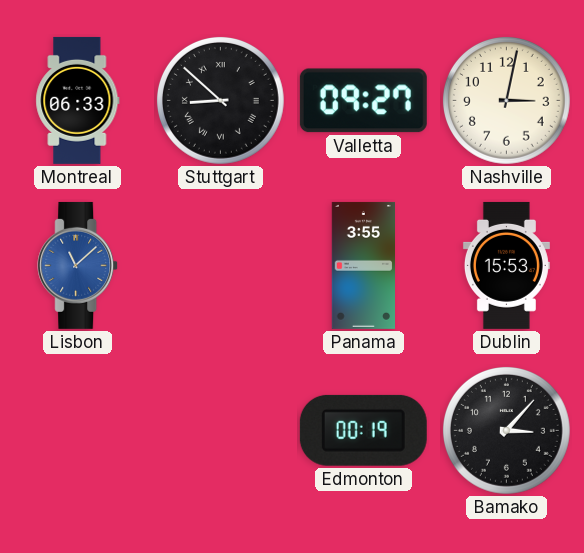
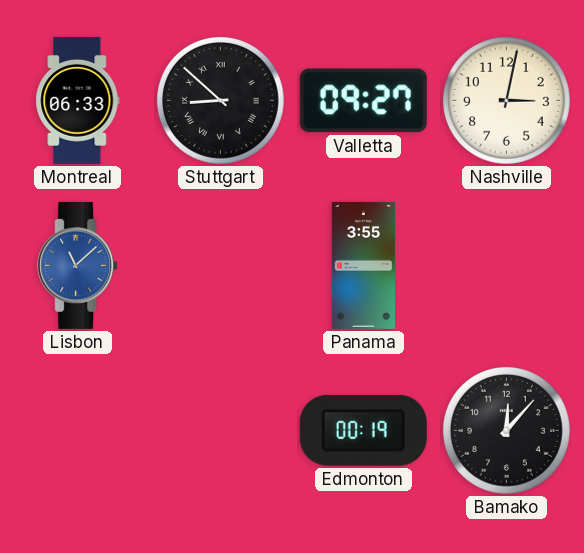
Dublin: 15:53 -> none
Bamako: 3:07 -> 12:07
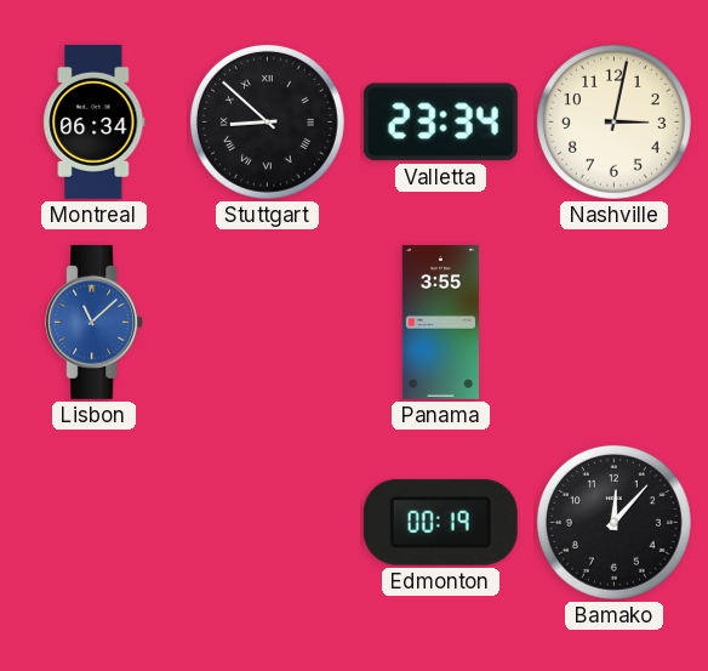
Montreal: 06:33 -> 06:34
Valletta: 09:27 -> 23:34
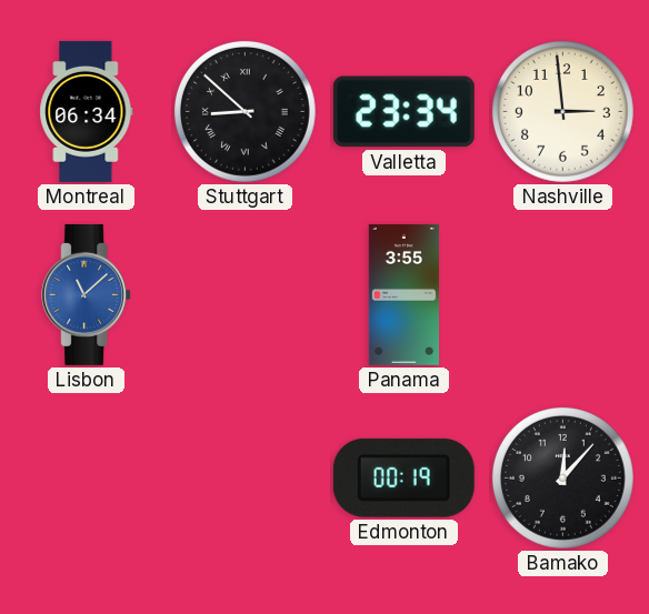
Nashville: 3:02 -> 2:59
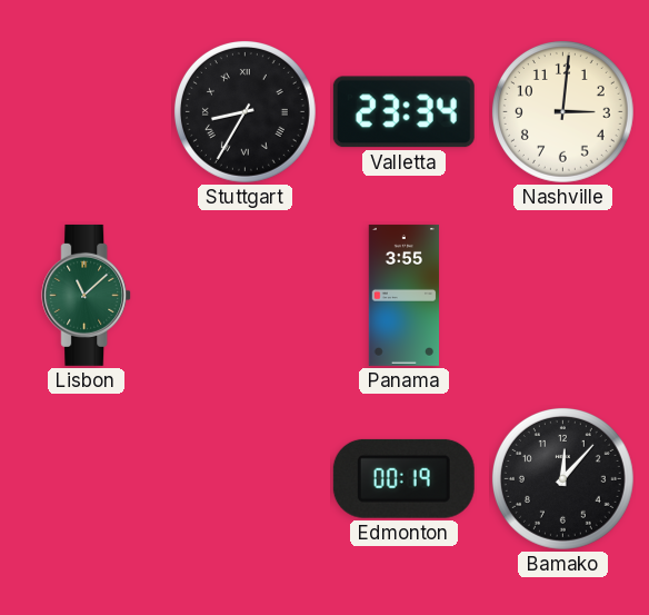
Montreal: 06:34 -> none
Stuttgart: 8:52 -> 8:35
Nashville: 2:59 -> 3:01
Lisbon dial: blue -> green
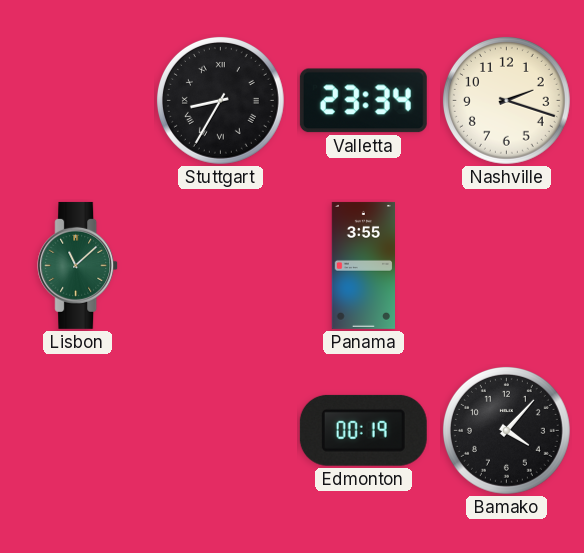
Nashville: 3:01 -> 2:18
Bamako: 12:07 -> 4:07
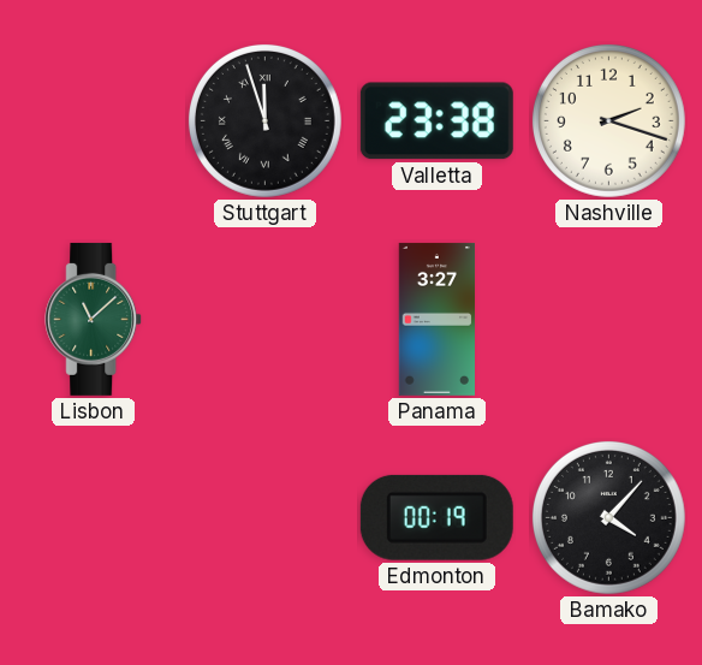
Stuttgart: 8:35 -> 11:57
Valletta: 23:34 -> 23:38
Panama: 3:55 -> 3:27
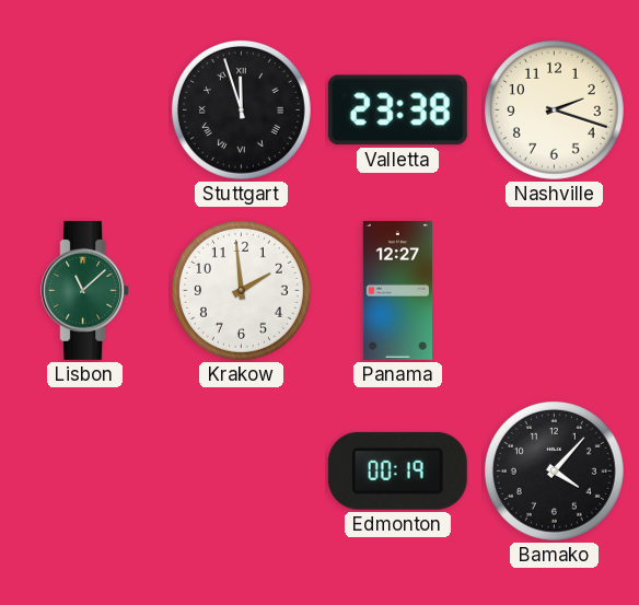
Krakow: none -> 1:59
Panama: 3:27 -> 12:27
